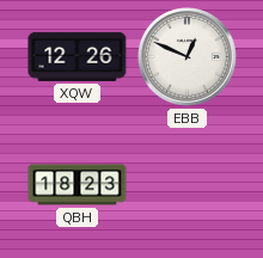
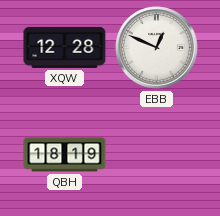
XQW: 12:26 -> 12:28
QBH: 18:23 -> 18:19
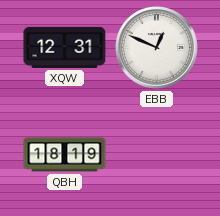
XQW: 12:28 -> 12:31
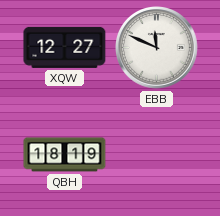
XQW: 12:31 -> 12:27
EBB: 12:49 -> 11:49
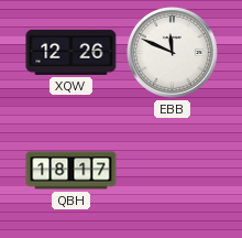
XQW: 12:27 -> 12:26
QBH: 18:19 -> 18:17
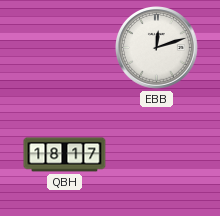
XQW: 12:26 -> none
EBB: 11:49 -> 12:12
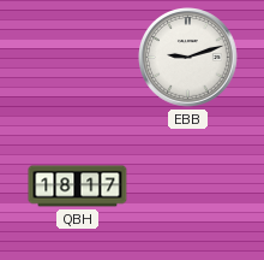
EBB: 12:12 -> 9:12
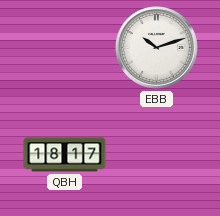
EBB: 9:12 -> 10:12
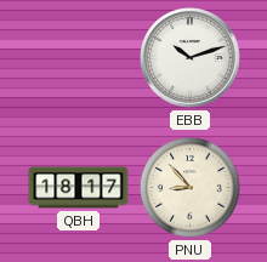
PNU: none -> 8:53
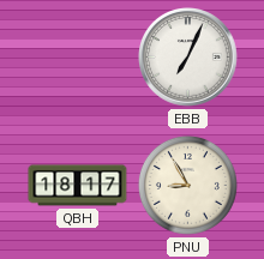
EBB: 10:12 -> 7:04
PNU: 8:53 -> 8:55
